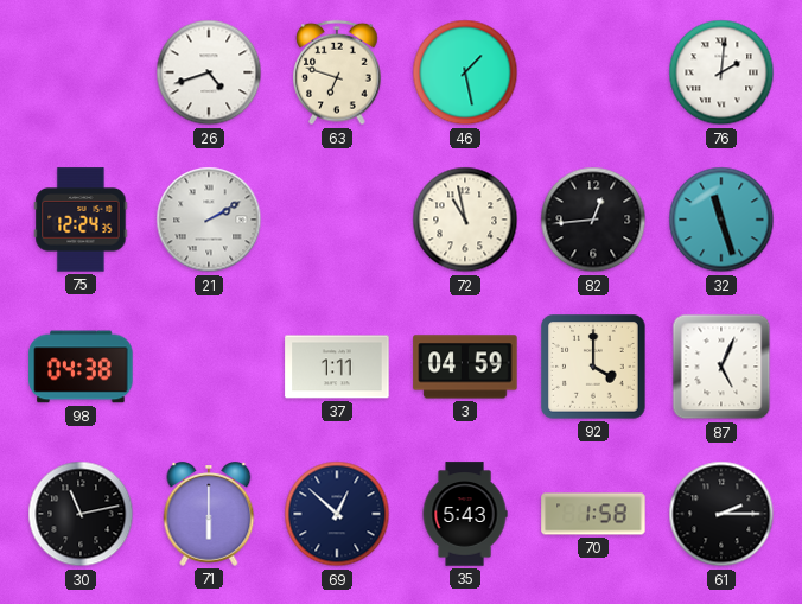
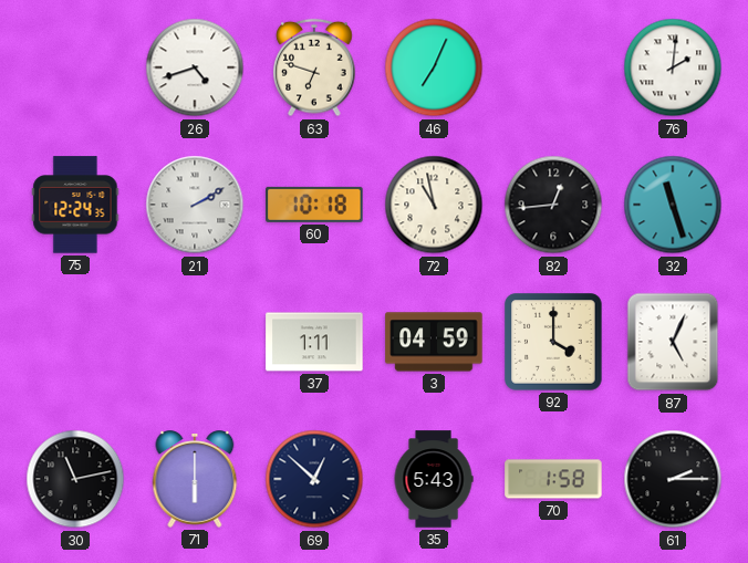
46: 1:28 -> 7:04
60: none -> 10:18
98: 04:38 -> none
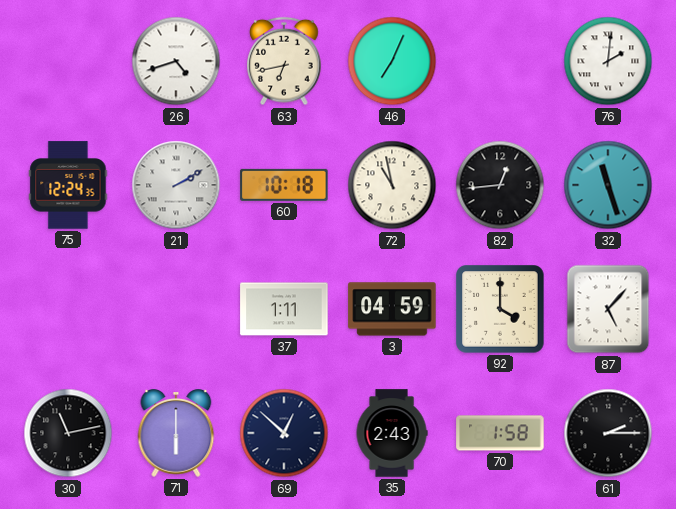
63: 6:48 -> 6:43
87: 5:04 -> 5:07
35: 5:43 -> 2:43
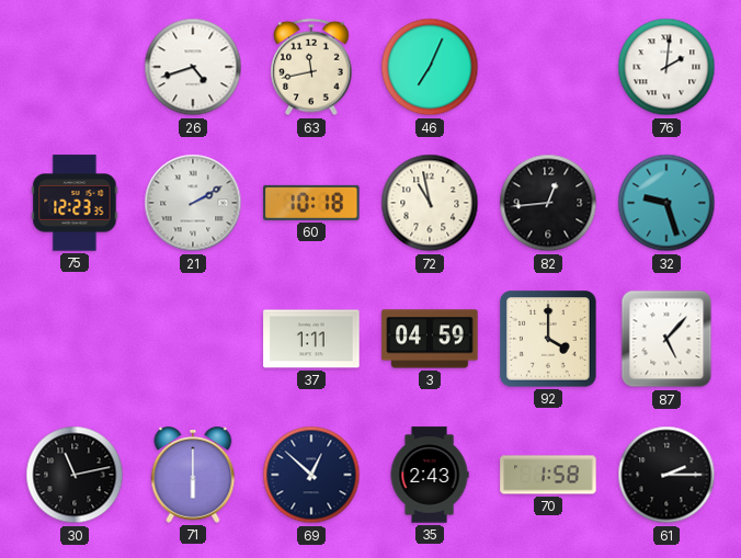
63: 6:43 -> 11:43
75: 12:24 -> 12:23
32: 11:27 -> 9:27
